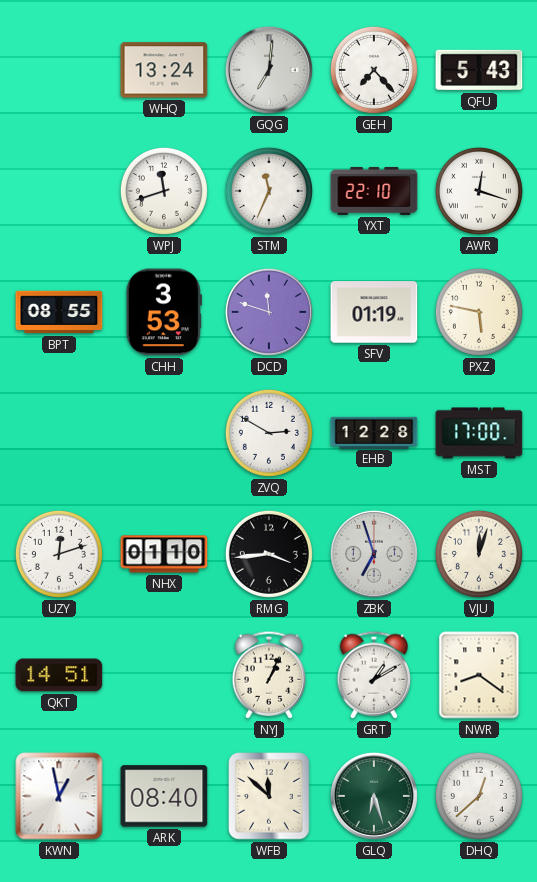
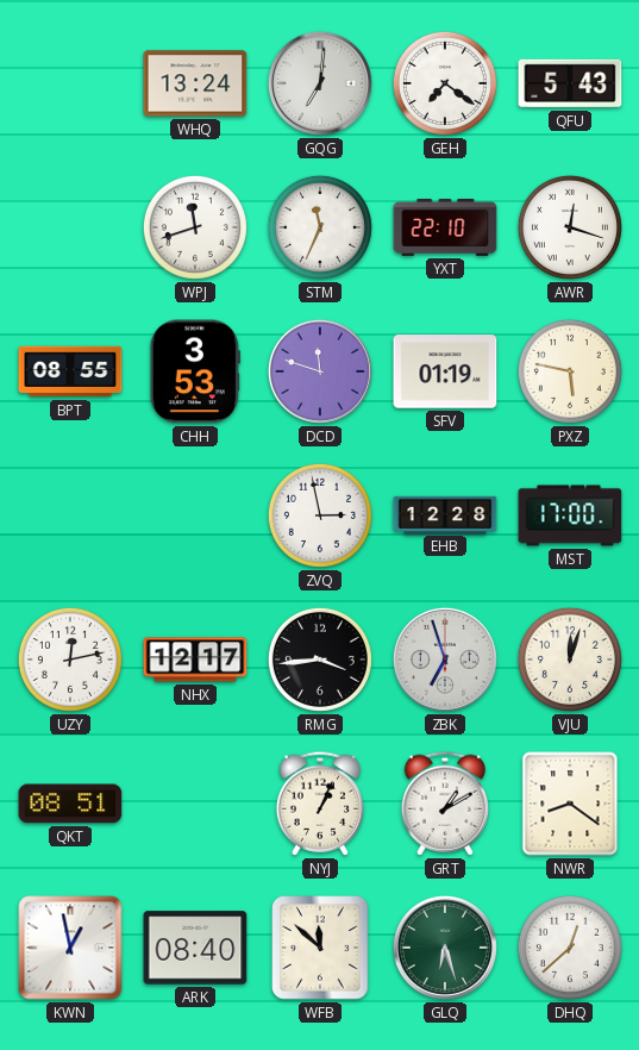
GEH: 7:23 -> 7:21
ZVQ: 2:50 -> 2:58
UZY: 12:12 -> 12:13
NHX: 01:10 -> 12:17
QKT: 14:51 -> 08:51
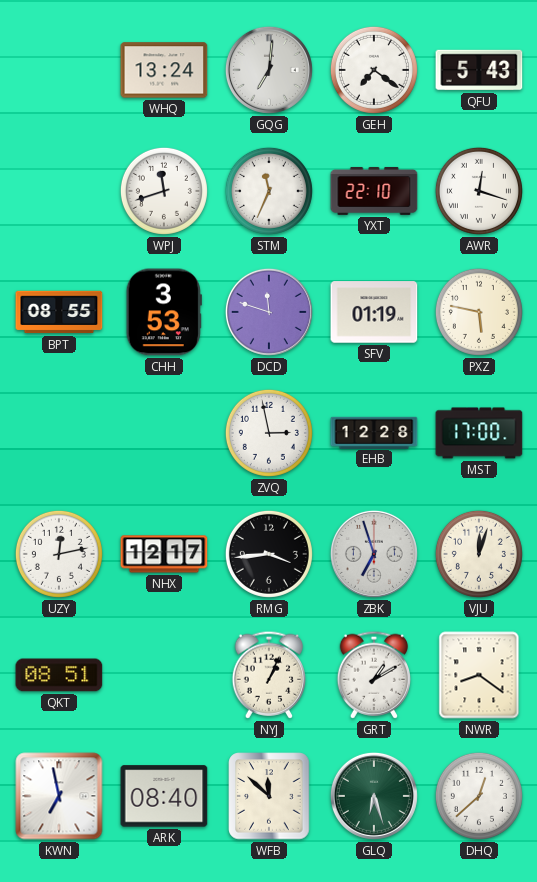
KWN: 12:58 -> 6:58
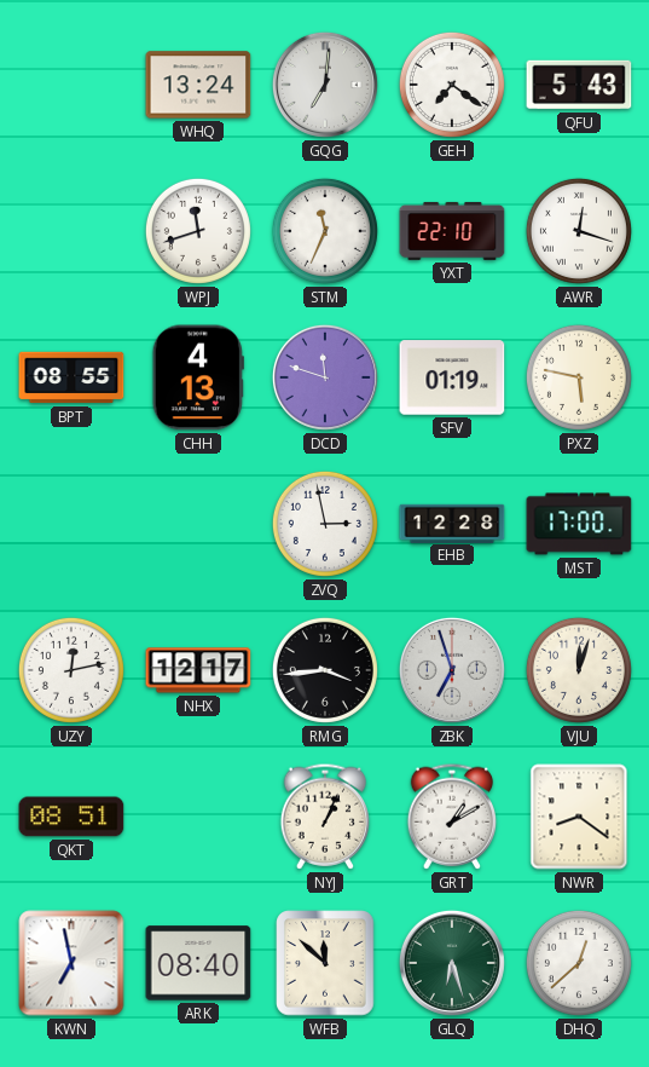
CHH: 3:53 -> 4:13
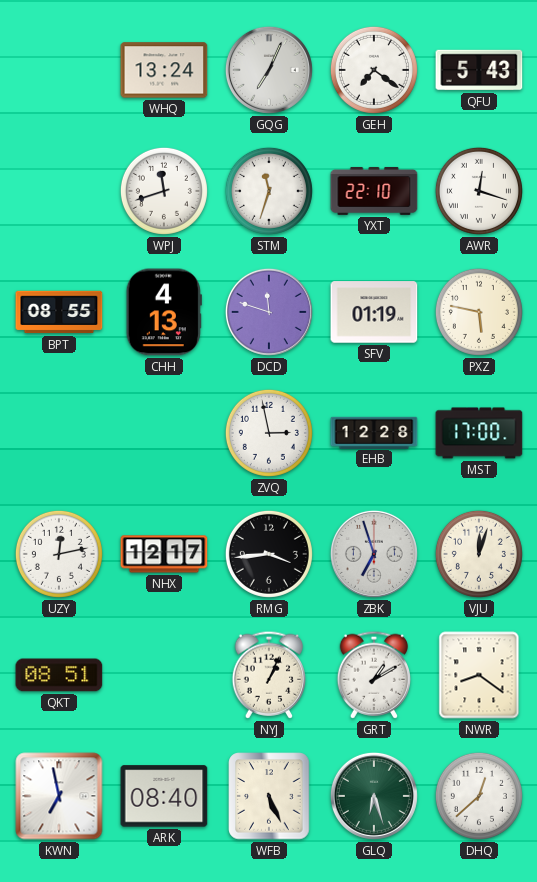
GQG: 7:01 -> 7:04
STM: 11:34 -> 11:33
WFB: 11:52 -> 5:26
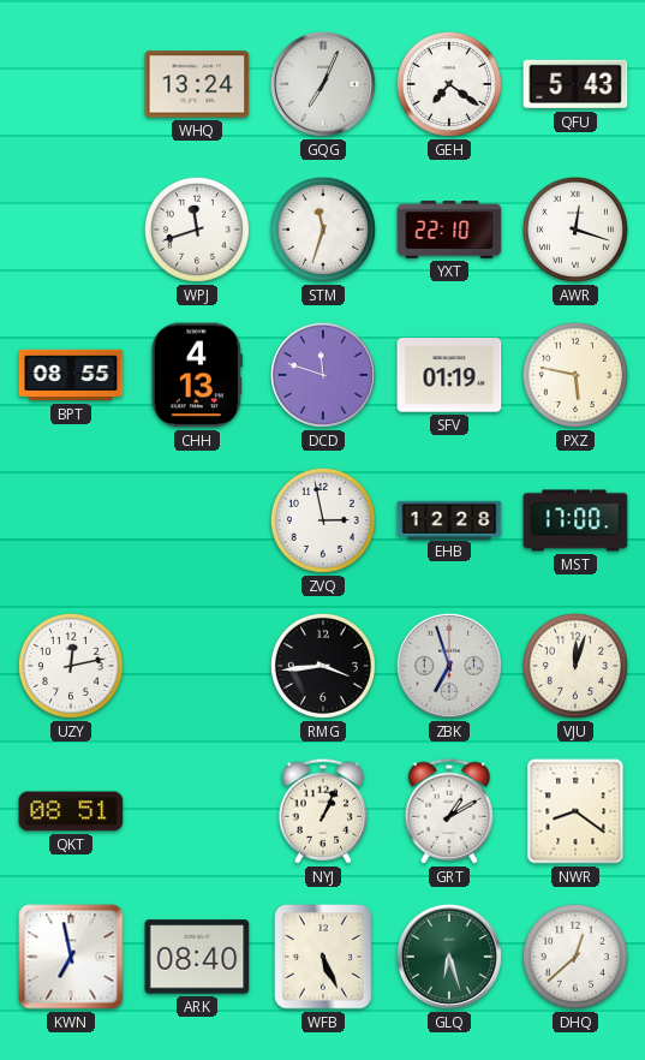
NHX: 12:17 -> none
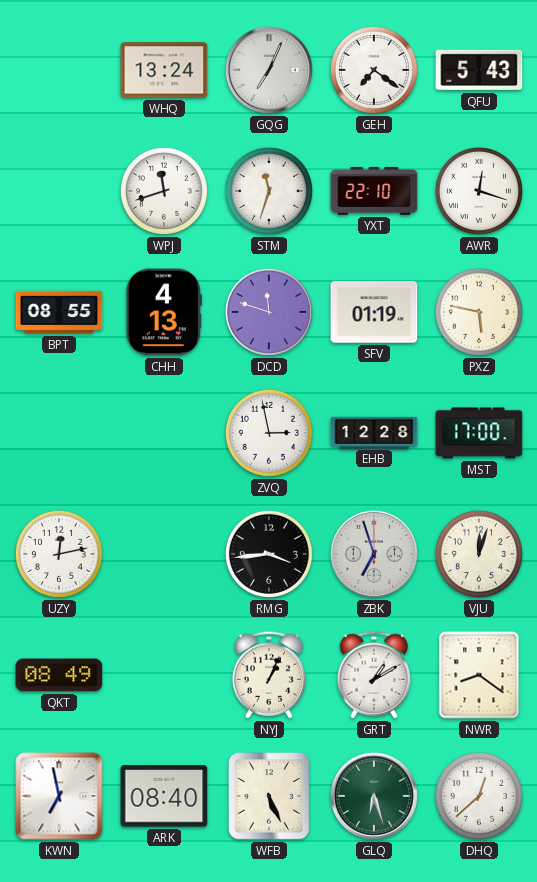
QKT: 08:51 -> 08:49
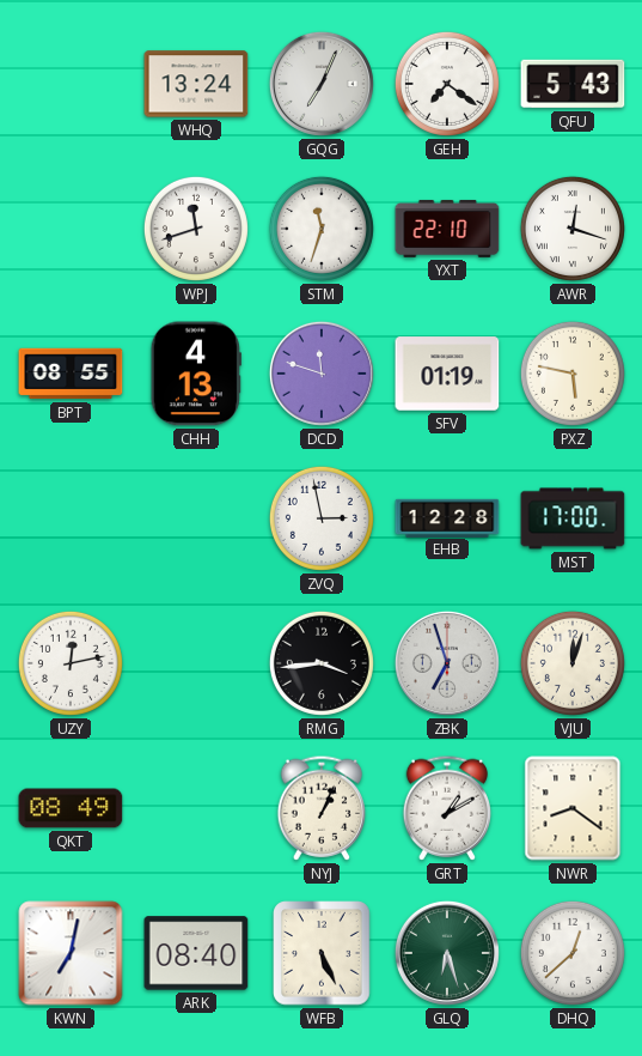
KWN: 6:58 -> 7:02
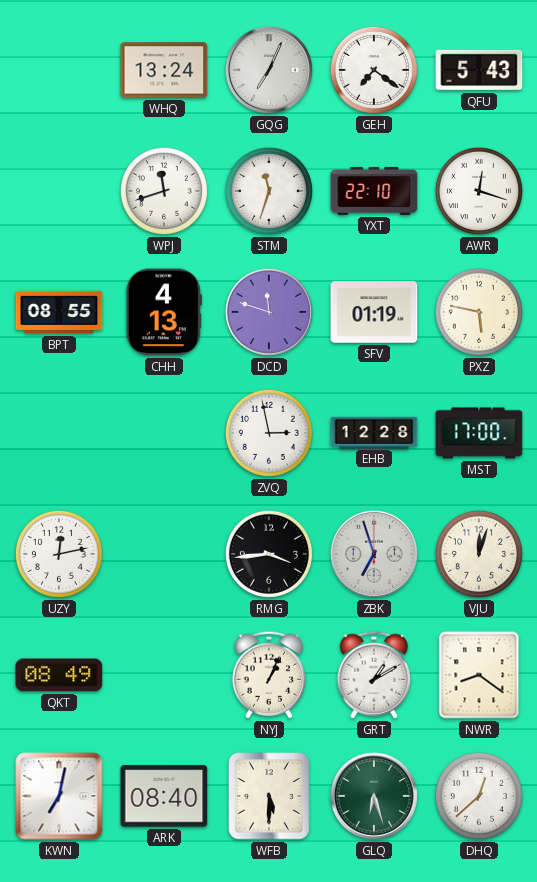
WFB: 5:26 -> 5:30
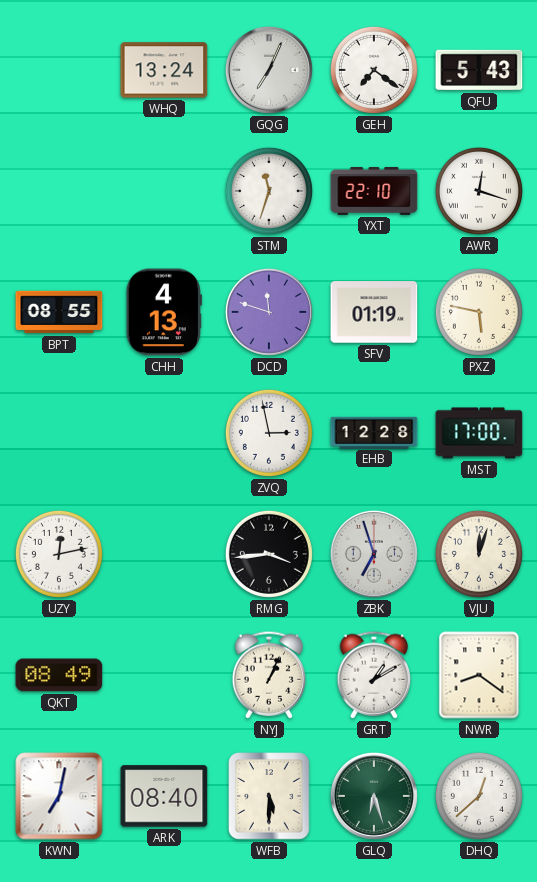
WPJ: 11:42 -> none
